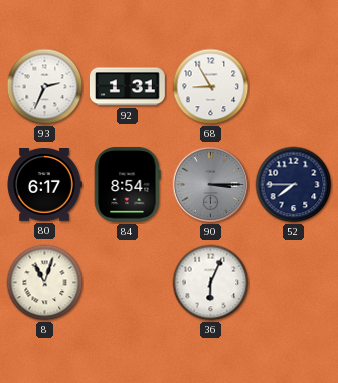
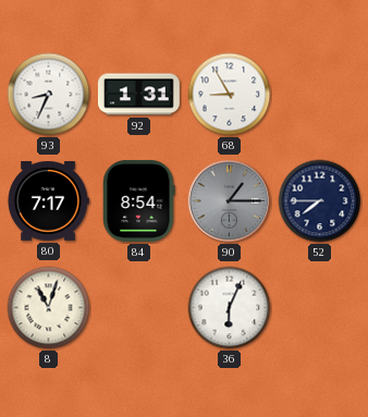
93: 2:34 -> 8:34
80: 6:17 -> 7:17
90: 3:15 -> 1:15
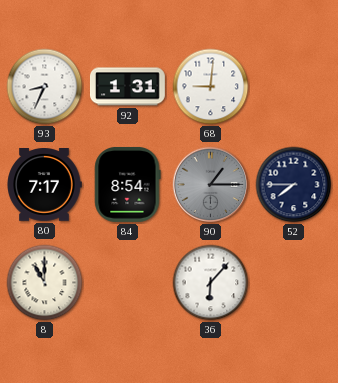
68: 8:55 -> 9:01
8: 11:03 -> 11:00
36: 6:04 -> 6:07
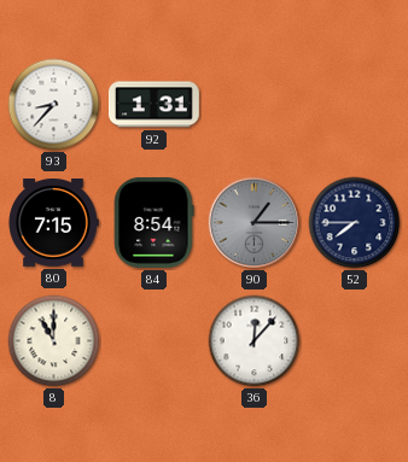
93: 8:34 -> 8:37
68: 9:01 -> none
80: 7:17 -> 7:15
36: 6:07 -> 12:07
